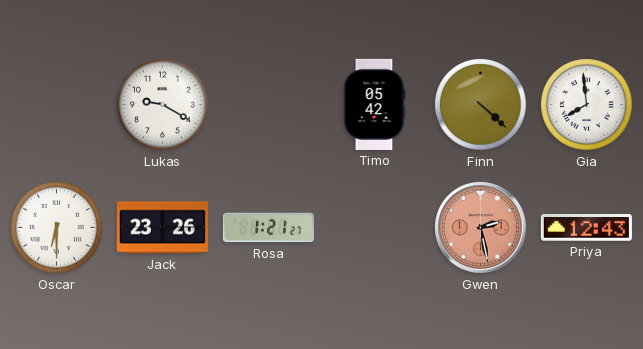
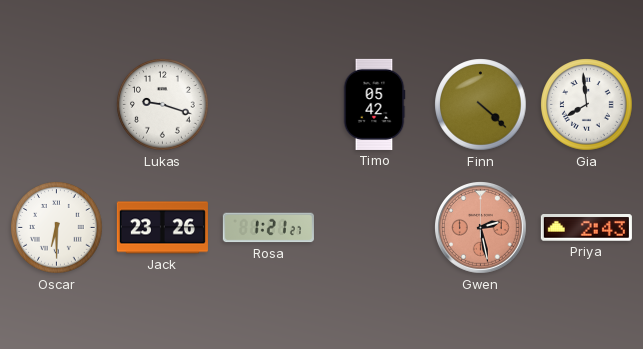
Lukas: 9:20 -> 9:18
Priya: 12:43 -> 2:43
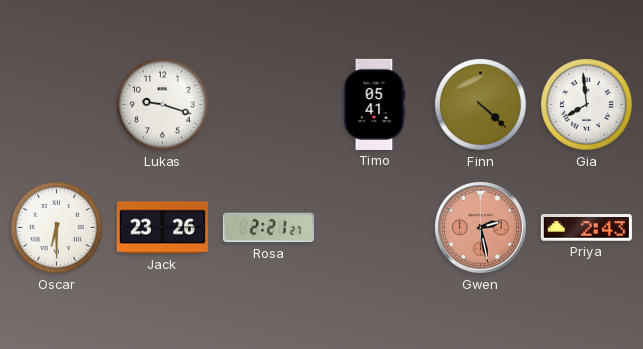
Timo: 05:42 -> 05:41
Rosa: 1:21 -> 2:21
